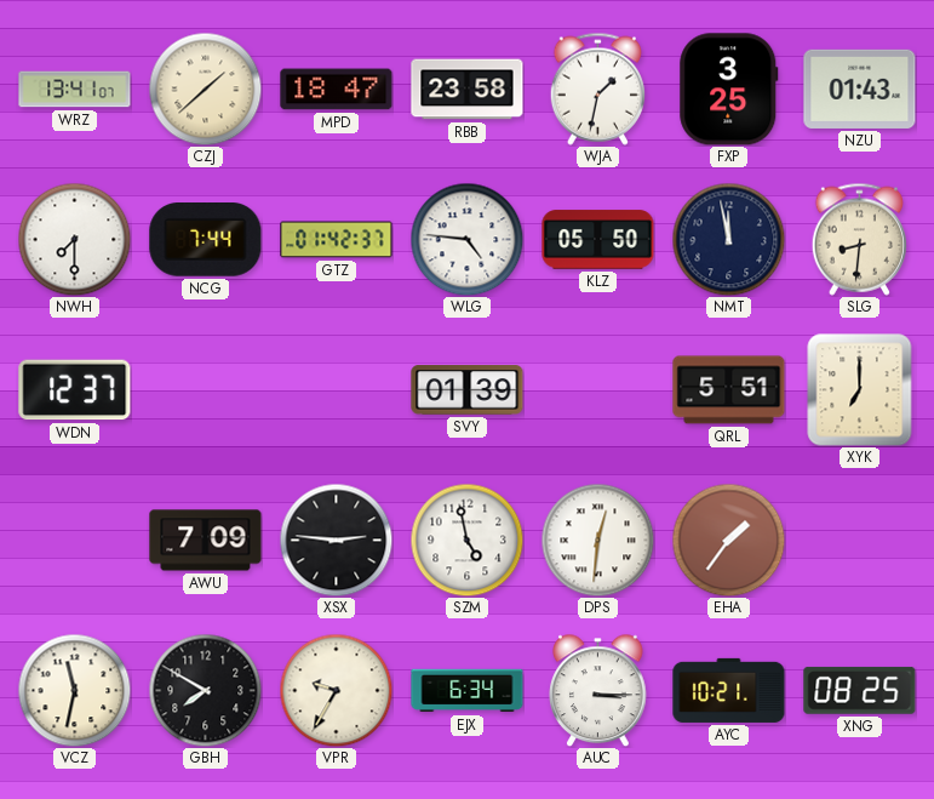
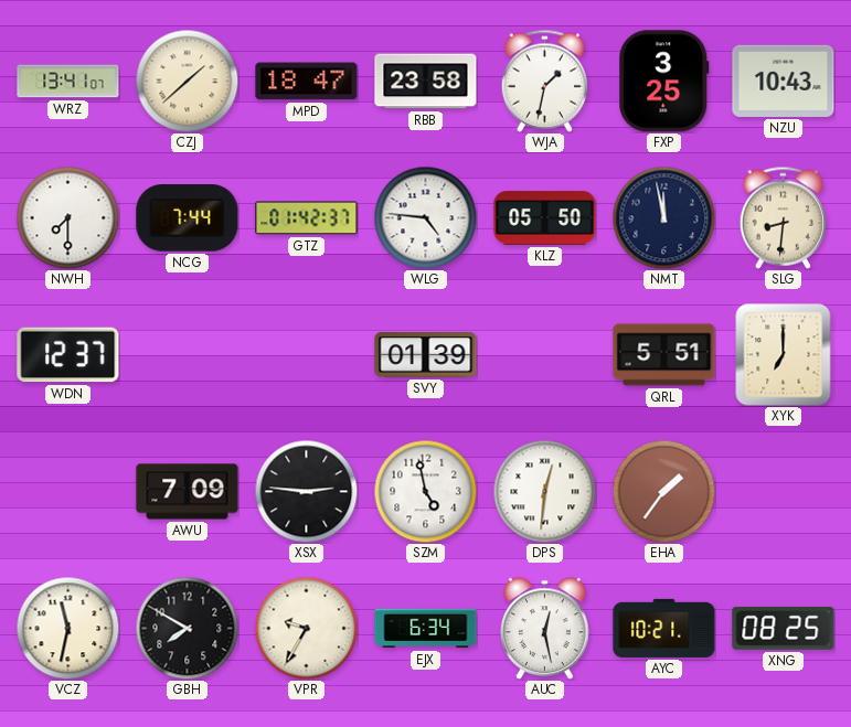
NZU: 01:43 -> 10:43
AUC: 3:15 -> 12:28
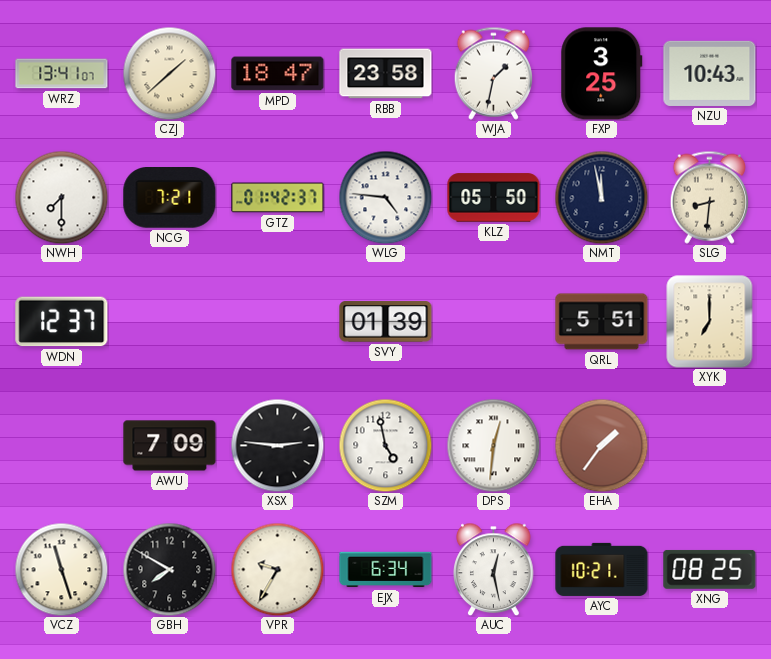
NCG: 7:44 -> 7:21
VCZ: 11:32 -> 11:27
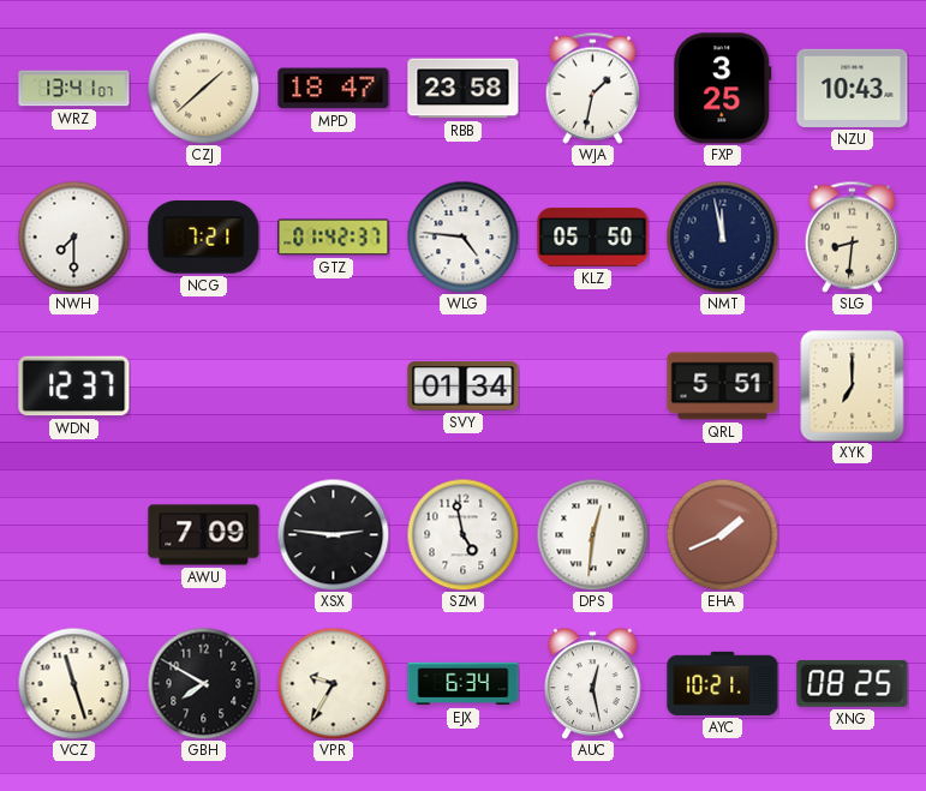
SVY: 01:39 -> 01:34
EHA: 1:36 -> 1:41
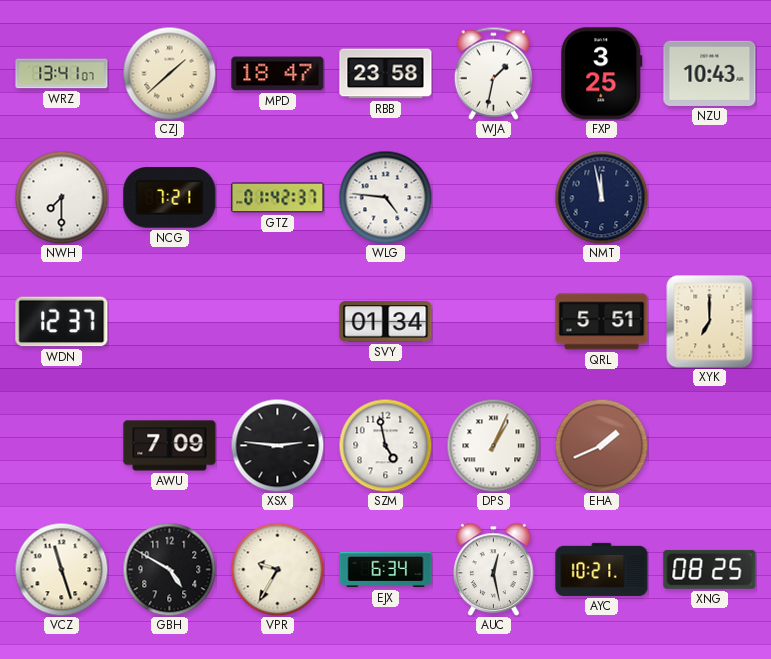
KLZ: 05:50 -> none
SLG: 8:31 -> none
DPS: 12:31 -> 1:04
GBH: 7:50 -> 4:50
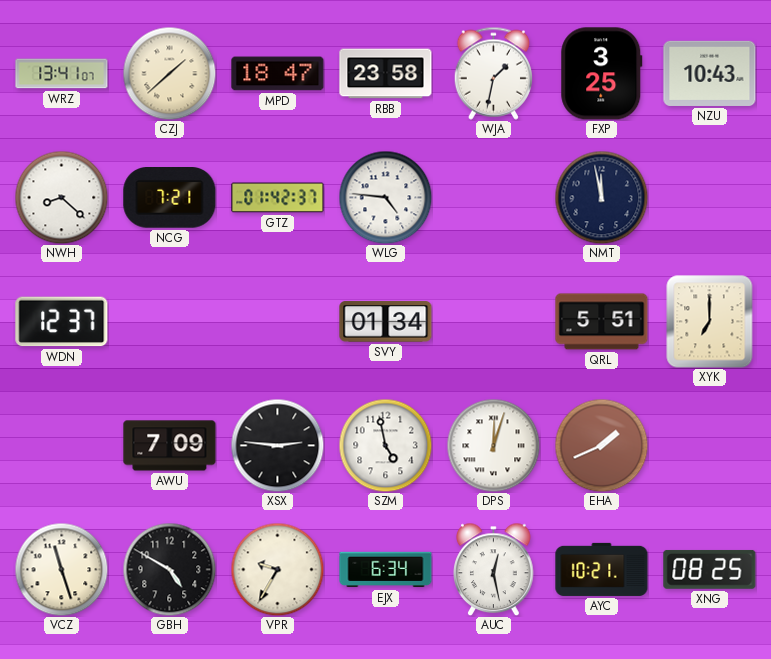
NWH: 7:30 -> 8:22
DPS: 1:04 -> 12:03
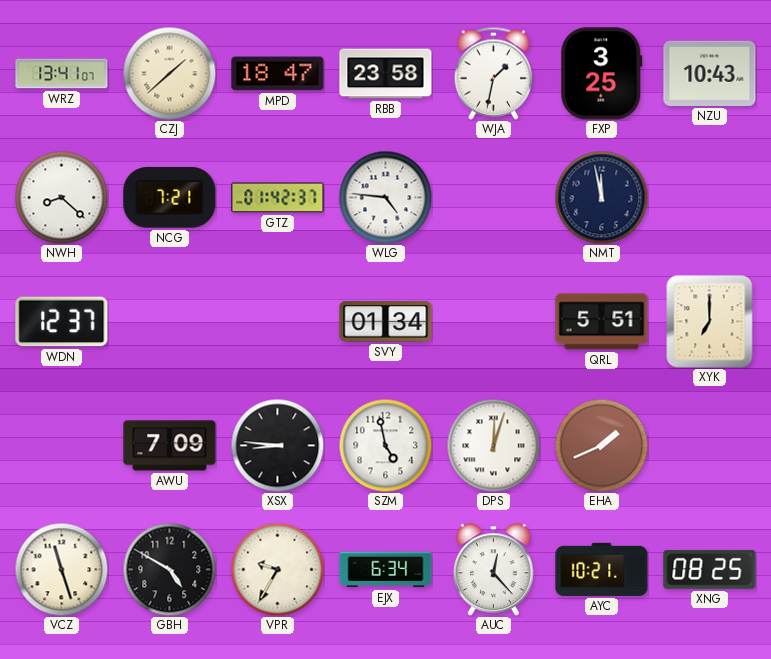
XSX: 2:46 -> 8:46
AUC: 12:28 -> 12:23
